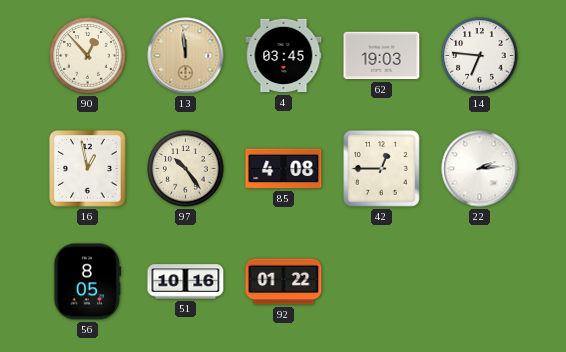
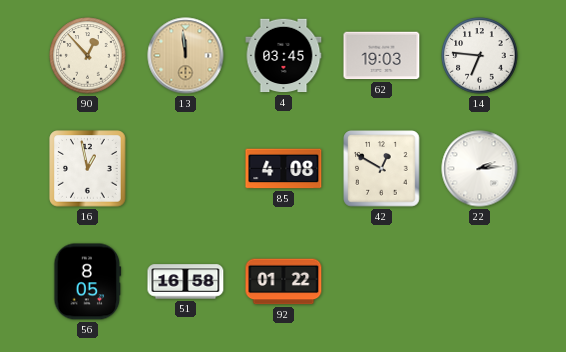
97: 10:24 -> none
42: 12:45 -> 12:50
51: 10:16 -> 16:58
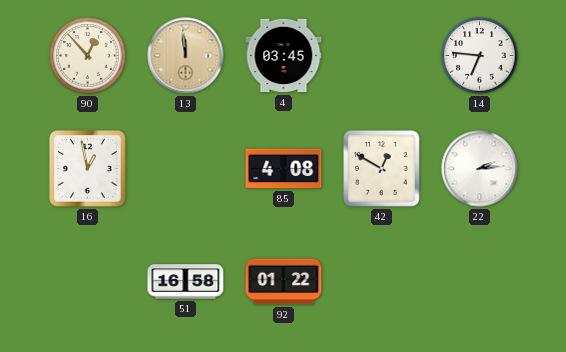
62: 19:03 -> none
56: 8:05 -> none
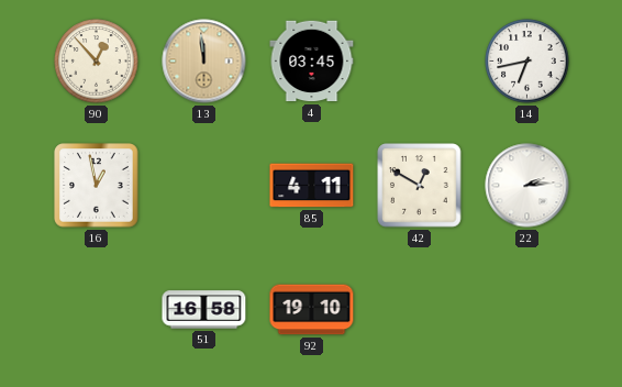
14: 6:46 -> 6:43
85: 4:08 -> 4:11
92: 01:22 -> 19:10
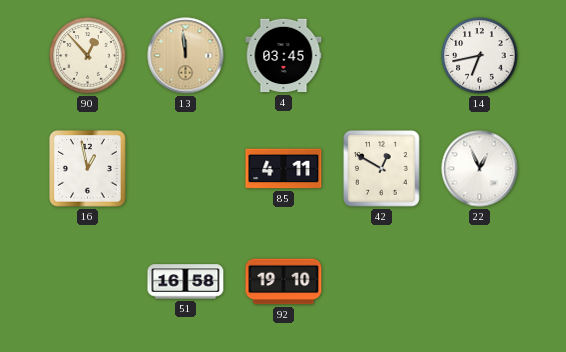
22: 2:14 -> 12:56
